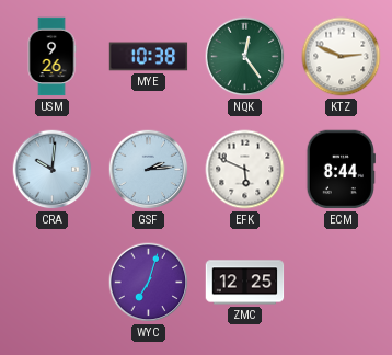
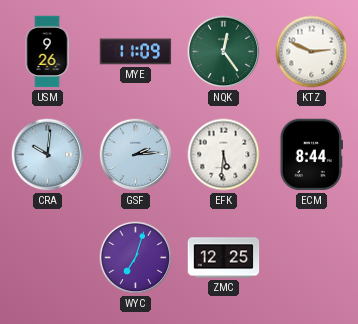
MYE: 10:38 -> 11:09
EFK: 5:49 -> 5:31
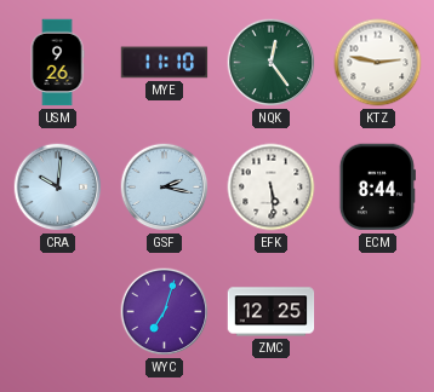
MYE: 11:09 -> 11:10
KTZ: 2:49 -> 2:47
GSF: 2:14 -> 2:17
EFK: 5:31 -> 5:29
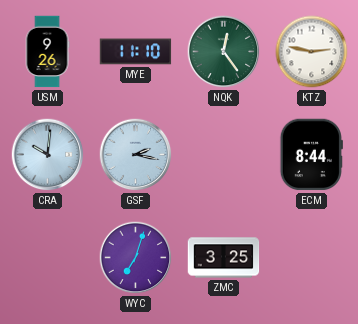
EFK: 5:29 -> none
ZMC: 12:25 -> 3:25
